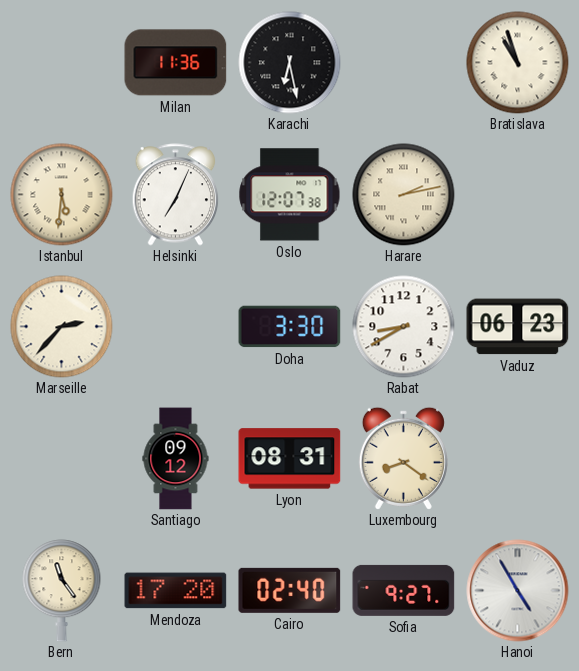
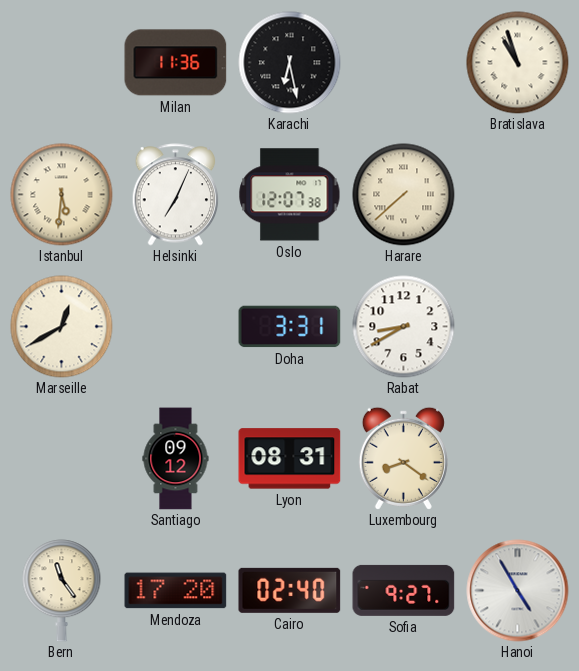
Harare: 2:13 -> 7:38
Marseille: 2:37 -> 12:40
Doha: 3:30 -> 3:31
Vaduz: 06:23 -> none
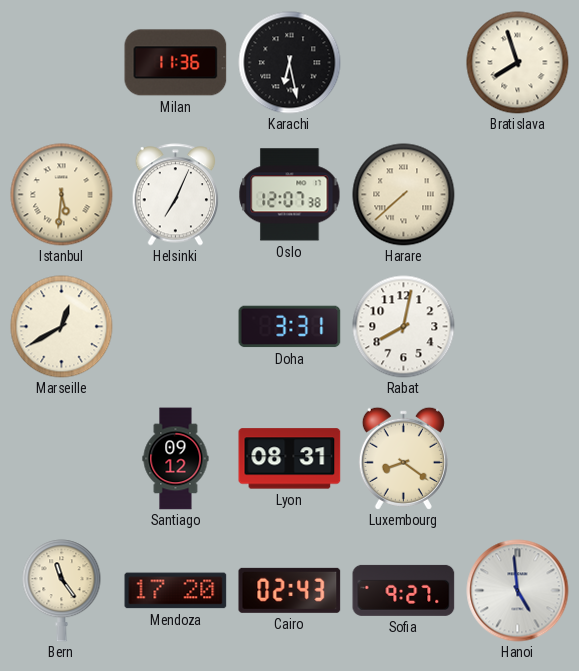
Bratislava: 10:57 -> 7:57
Rabat: 8:40 -> 8:02
Cairo: 02:40 -> 02:43
Hanoi: 4:55 -> 4:59
